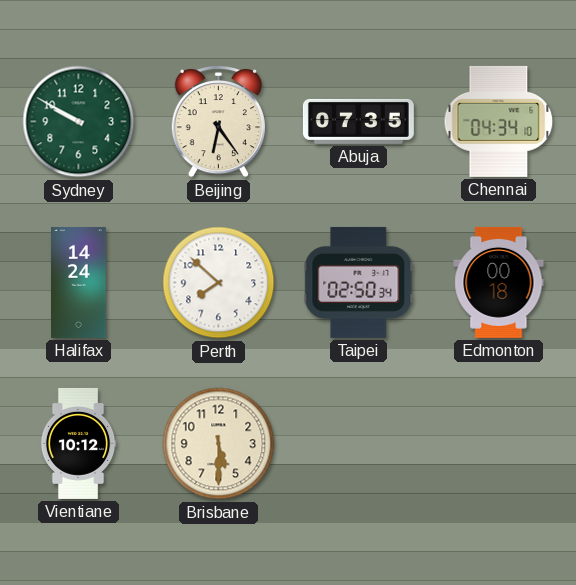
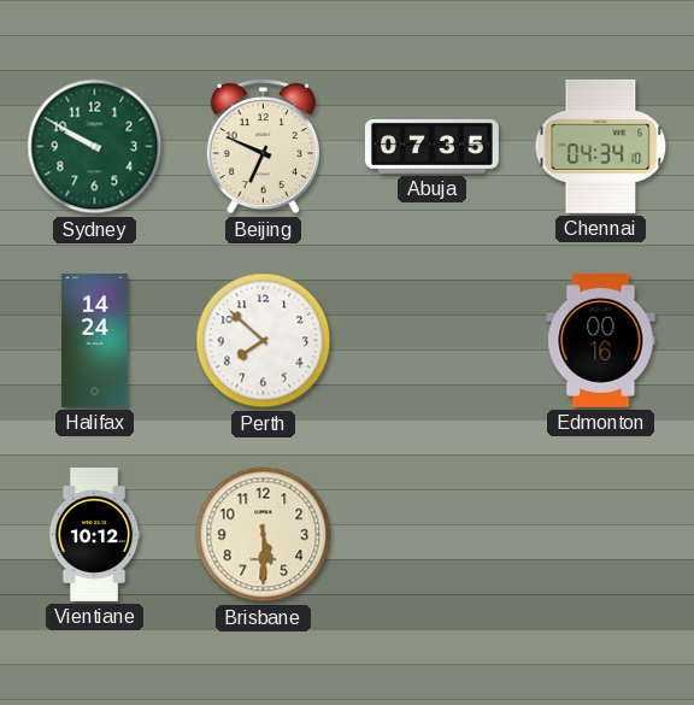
Beijing: 6:24 -> 6:49
Taipei: 02:50 -> none
Edmonton: 00:18 -> 00:16
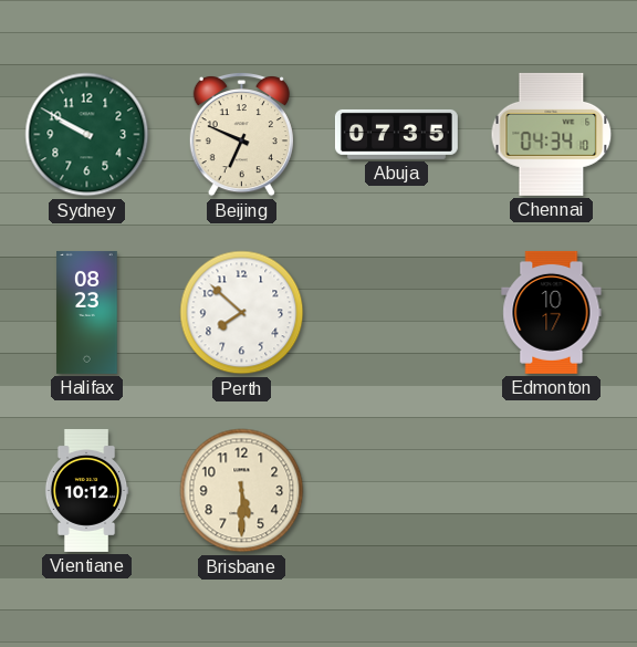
Halifax: 14:24 -> 08:23
Edmonton: 00:16 -> 10:17
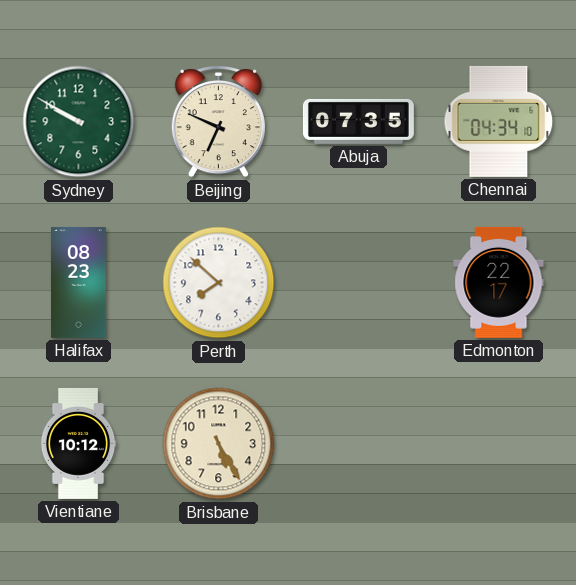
Edmonton: 10:17 -> 22:17
Brisbane: 5:30 -> 5:25
